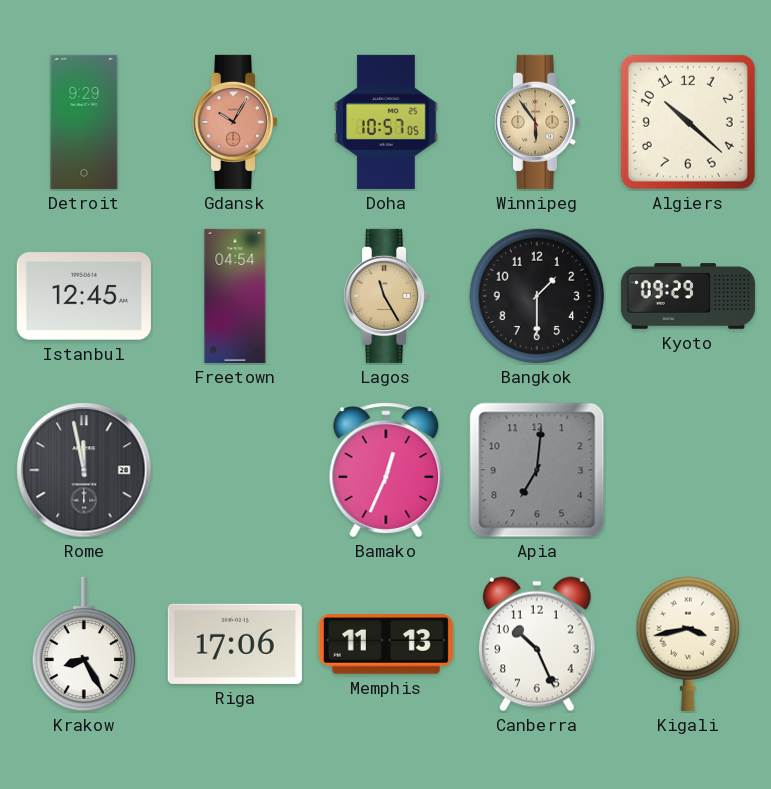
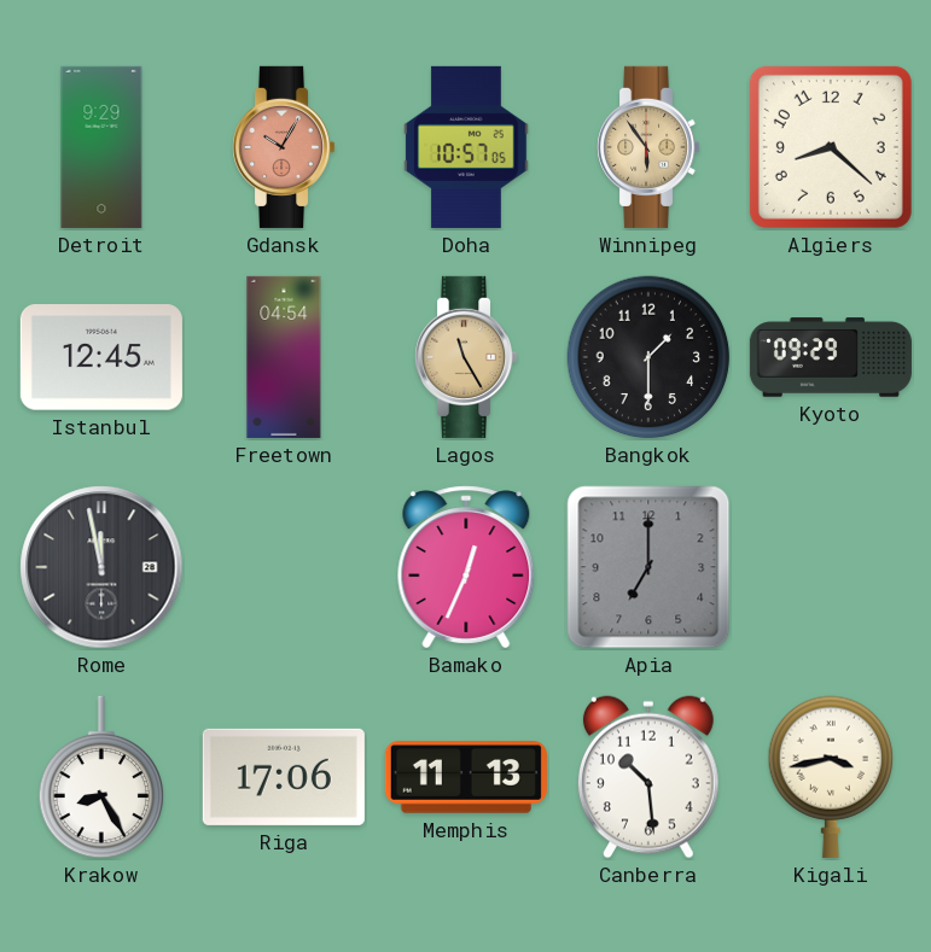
Algiers: 10:22 -> 8:22
Apia: 7:01 -> 7:00
Canberra: 10:26 -> 10:29
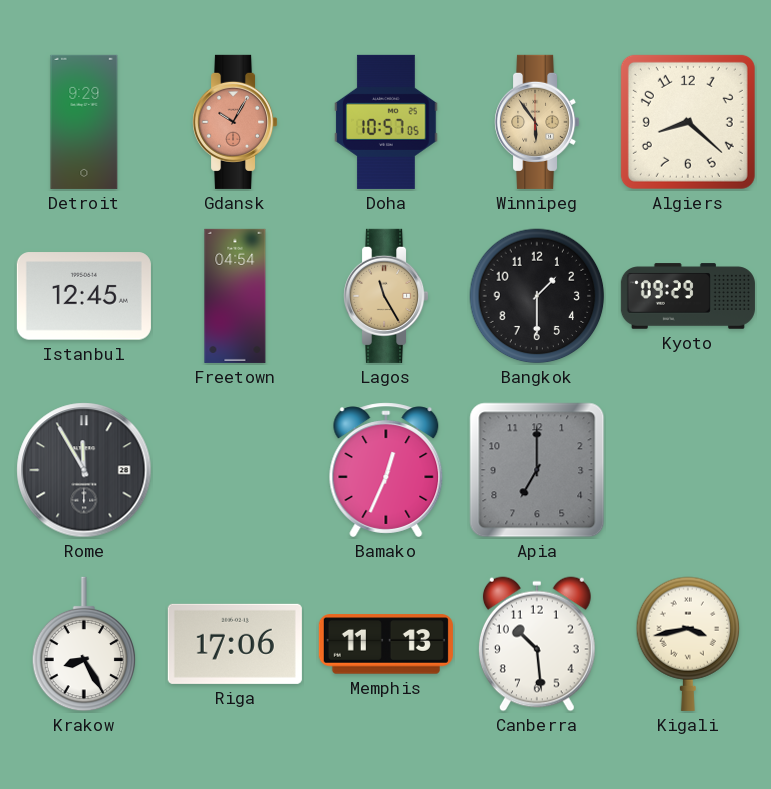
Rome: 11:58 -> 11:55
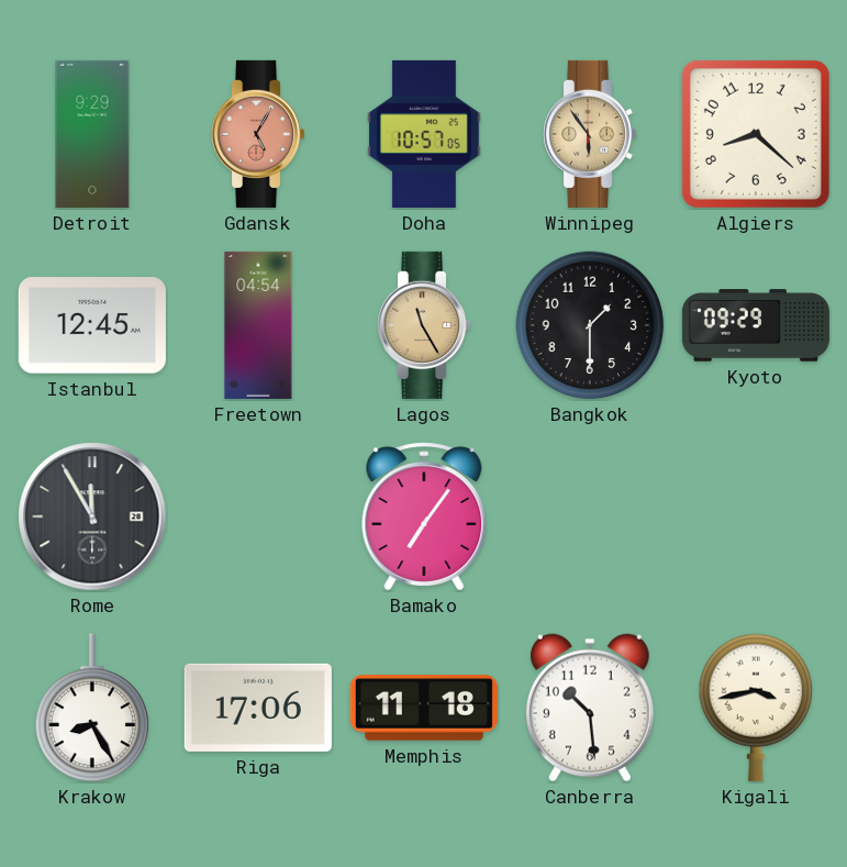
Gdansk: 10:05 -> 5:05
Bamako: 12:34 -> 7:06
Apia: 7:00 -> none
Memphis: 11:13 -> 11:18
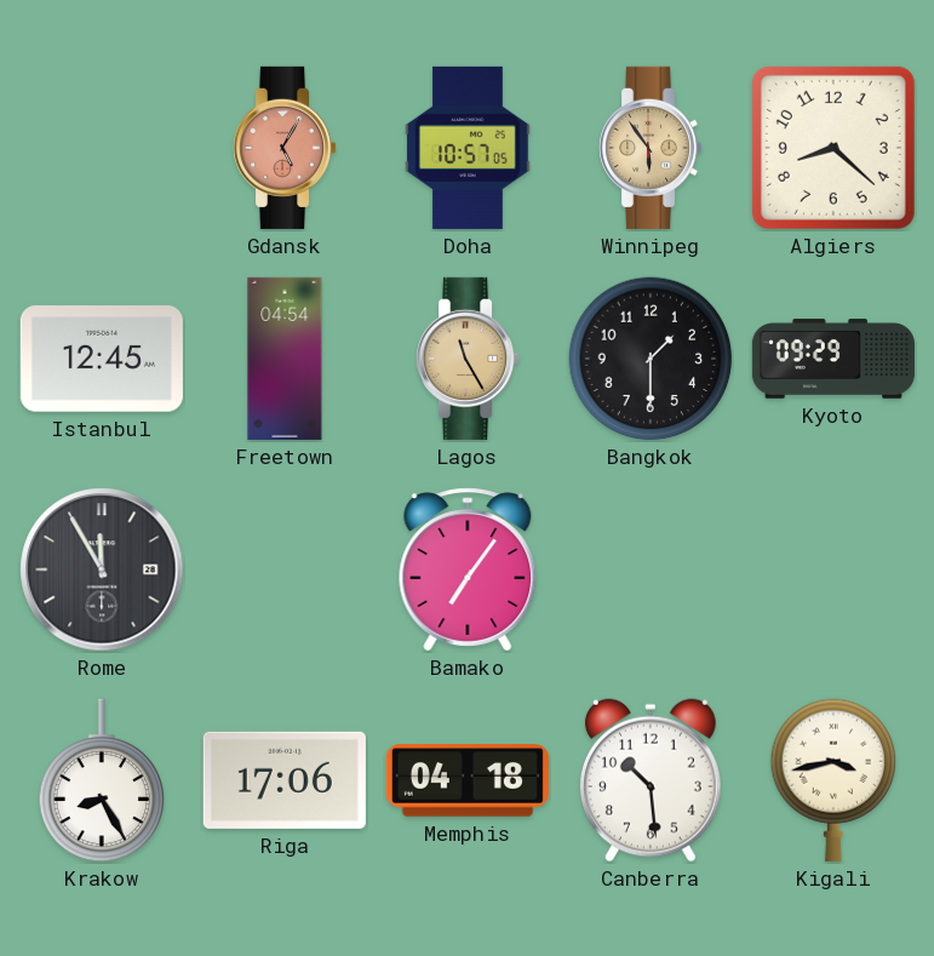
Detroit: 9:29 -> none
Memphis: 11:18 -> 04:18
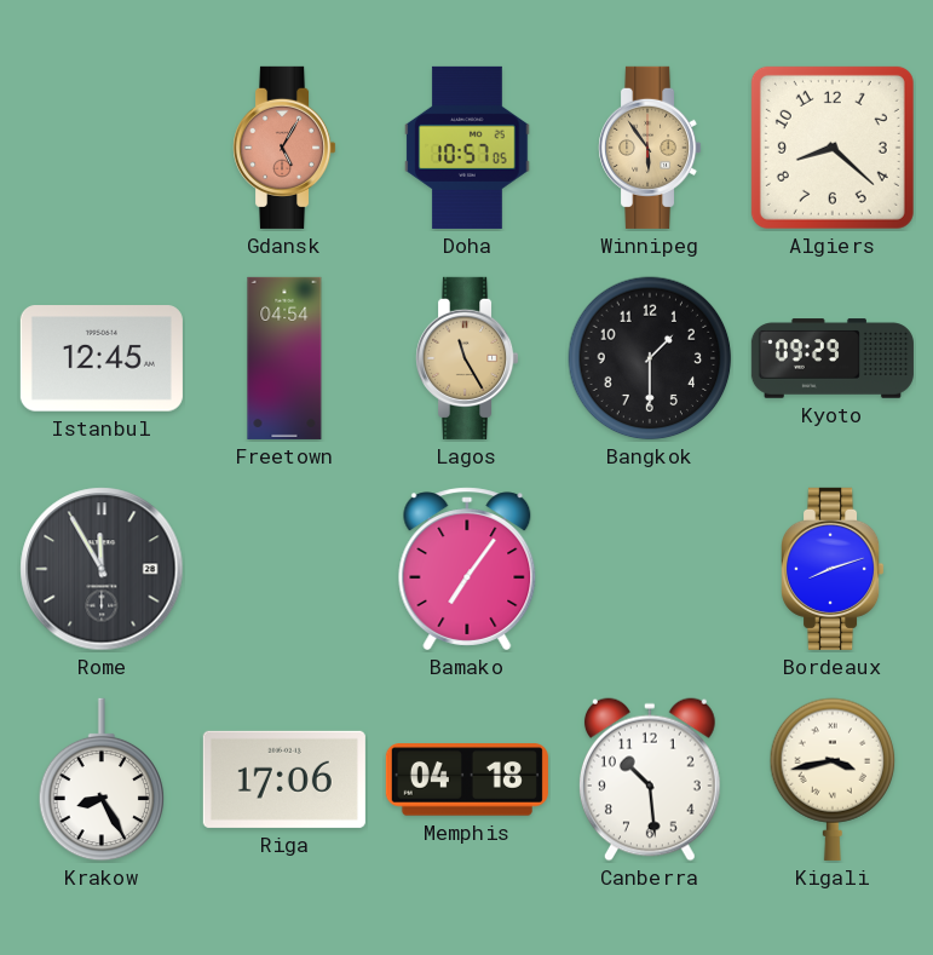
Bordeaux: none -> 8:12
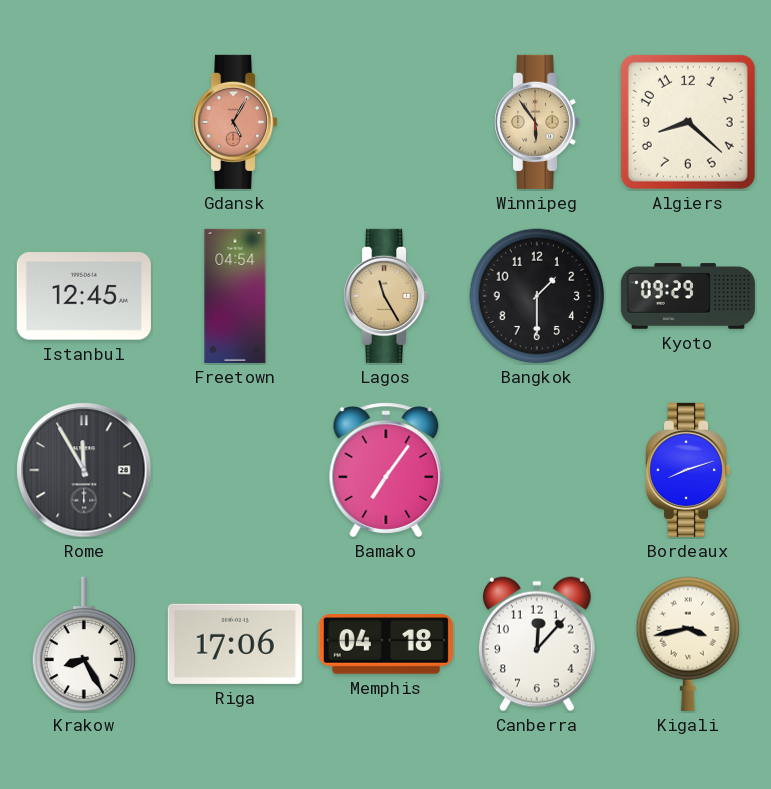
Doha: 10:57 -> none
Canberra: 10:29 -> 12:07
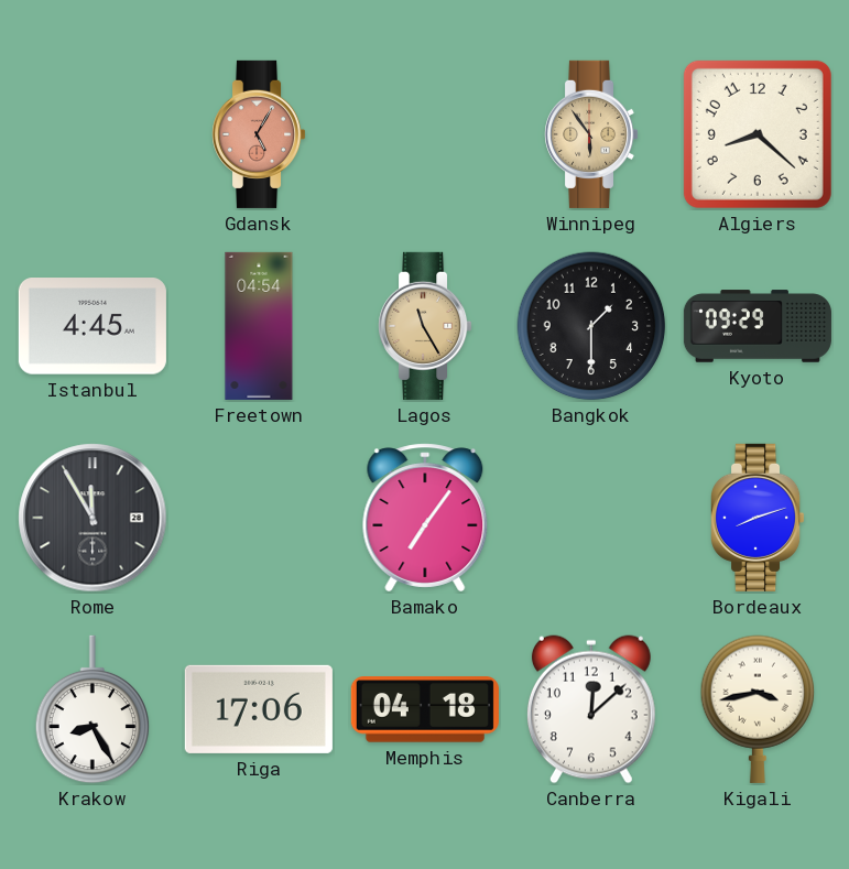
Istanbul: 12:45 -> 4:45
Canberra: 12:07 -> 12:08
